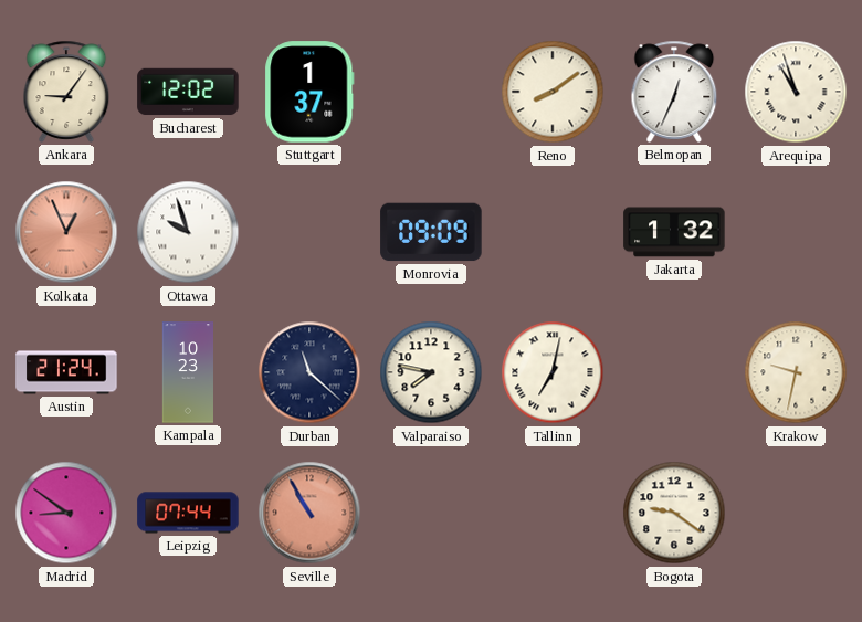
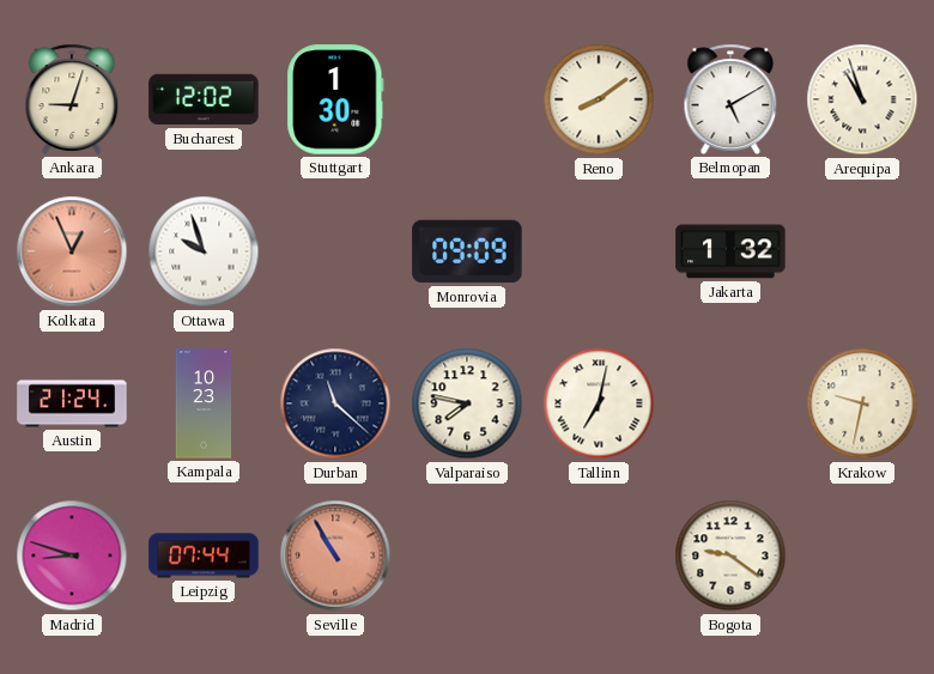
Ankara: 9:06 -> 9:03
Stuttgart: 1:37 -> 1:30
Belmopan: 12:34 -> 5:10
Madrid: 8:51 -> 8:48
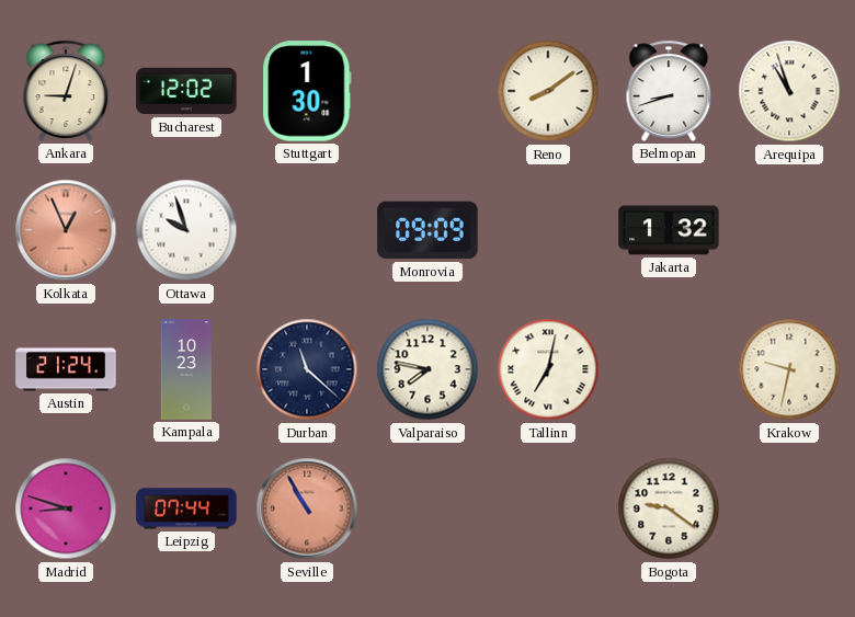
Belmopan: 5:10 -> 8:42
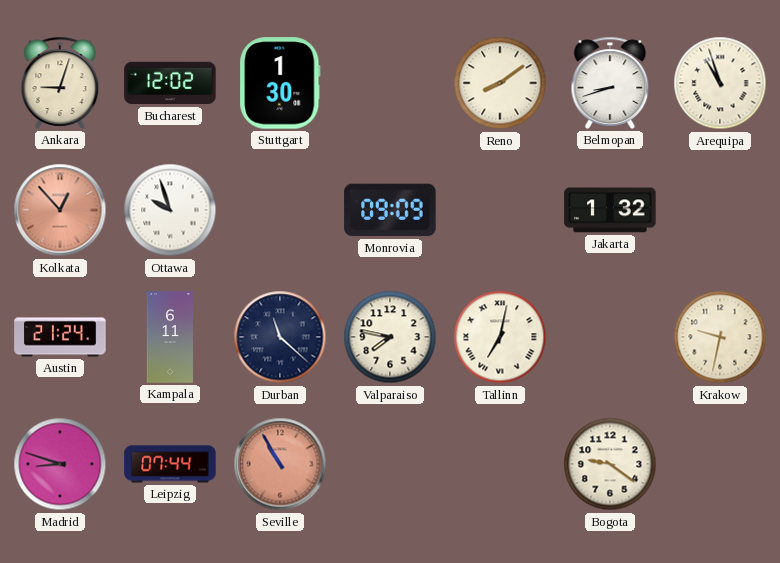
Kolkata: 12:56 -> 12:53
Kampala: 10:23 -> 6:11
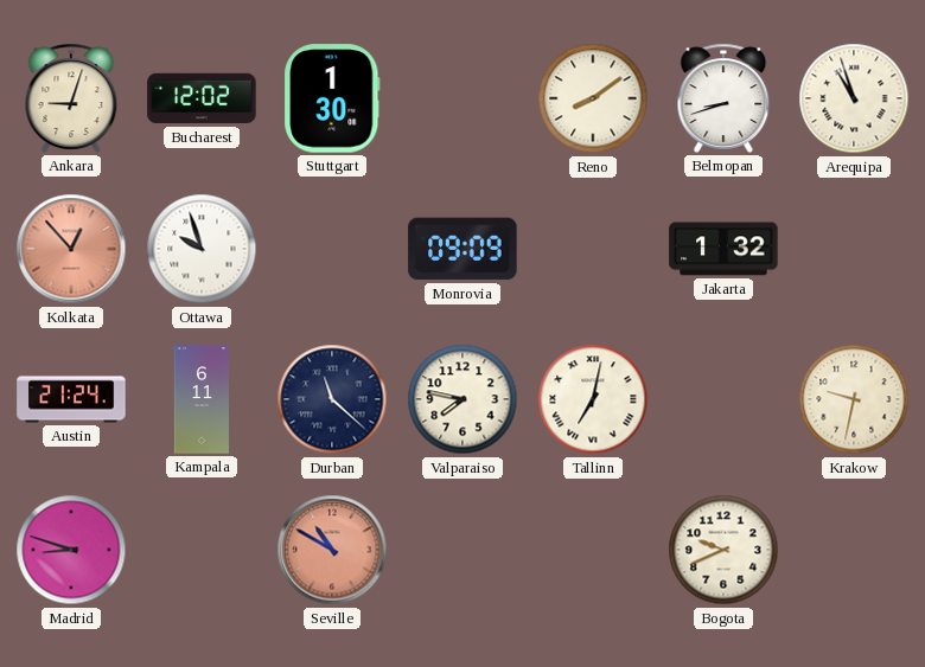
Leipzig: 07:44 -> none
Seville: 10:55 -> 10:50
Bogota: 9:21 -> 9:41
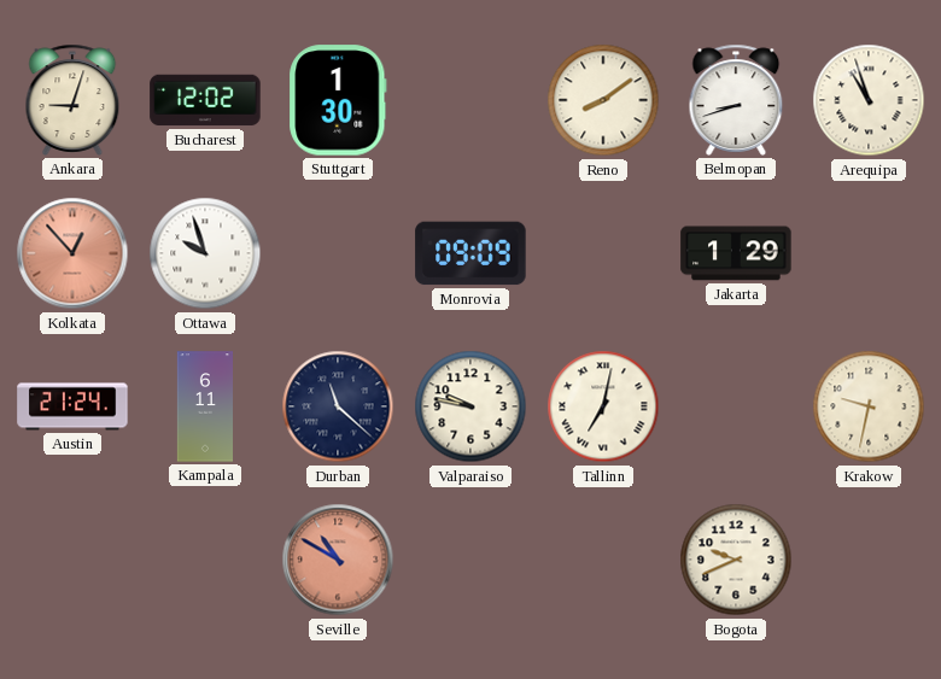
Jakarta: 1:32 -> 1:29
Valparaiso: 7:47 -> 9:47
Madrid: 8:48 -> none
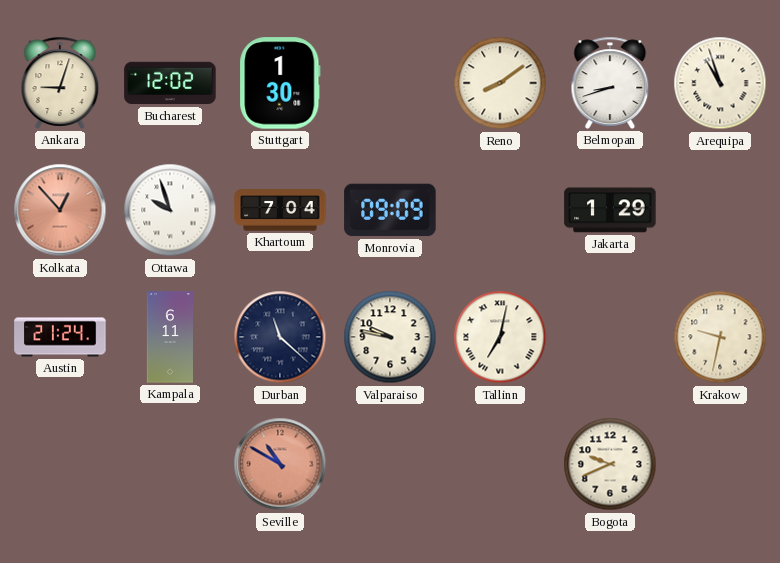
Khartoum: none -> 7:04
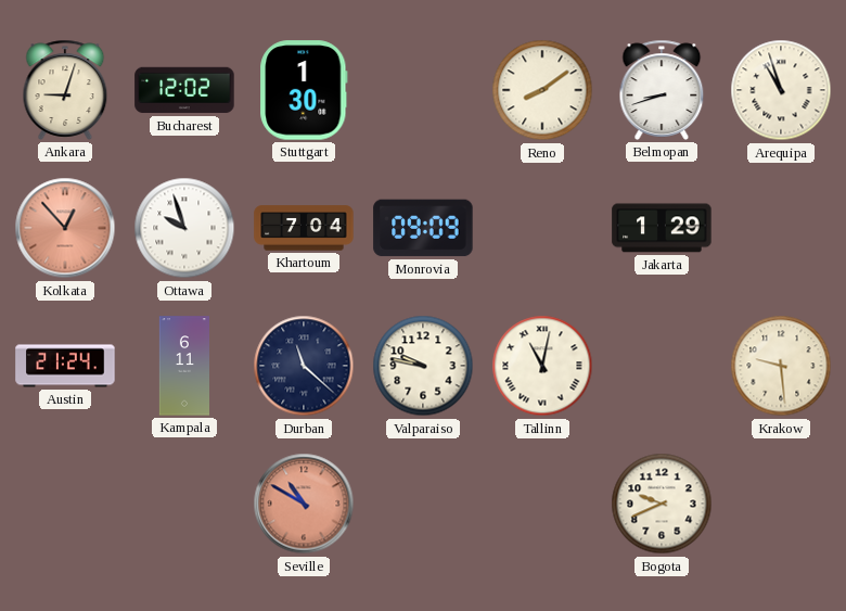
Tallinn: 7:02 -> 11:02
Krakow: 9:32 -> 9:29
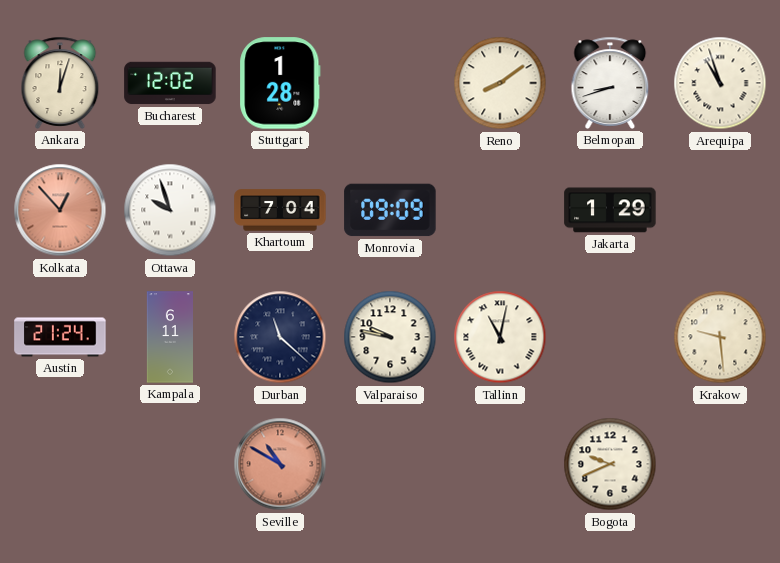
Ankara: 9:03 -> 12:03
Stuttgart: 1:30 -> 1:28
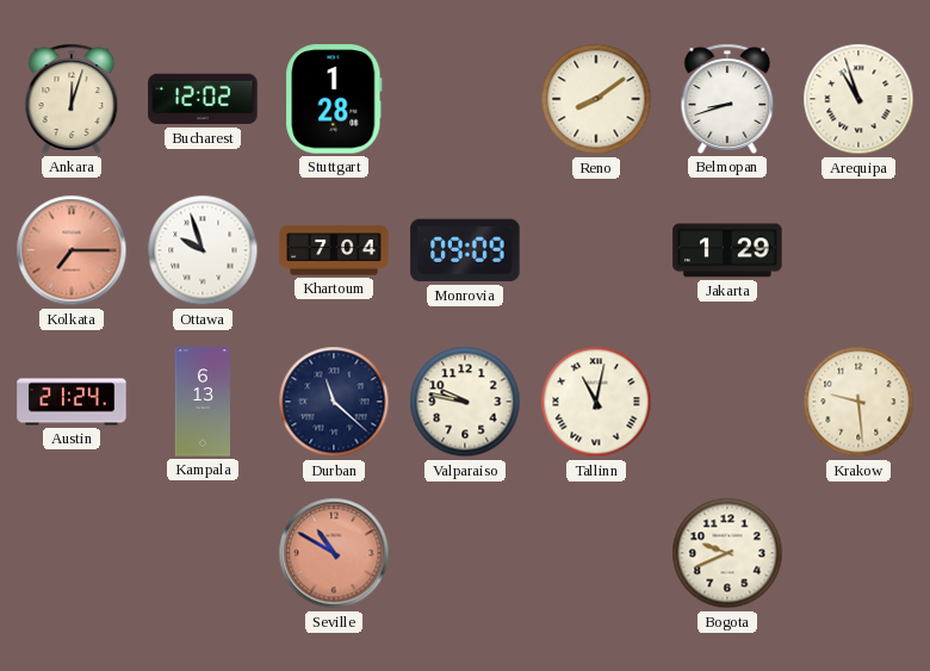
Kolkata: 12:53 -> 7:15
Kampala: 6:11 -> 6:13
